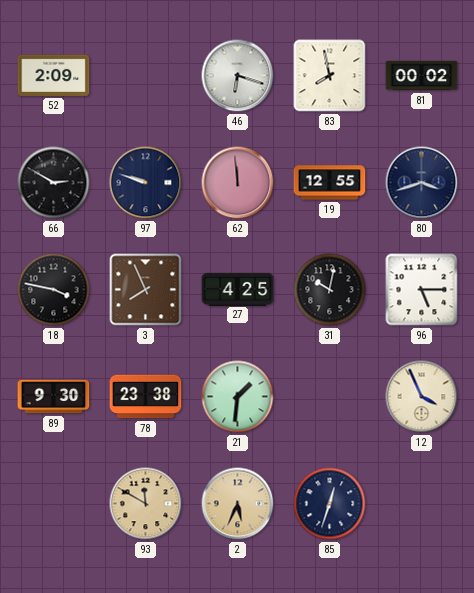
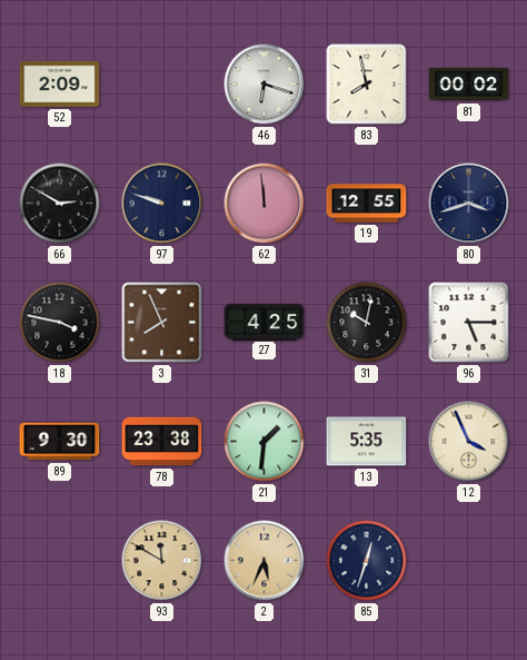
13: none -> 5:35
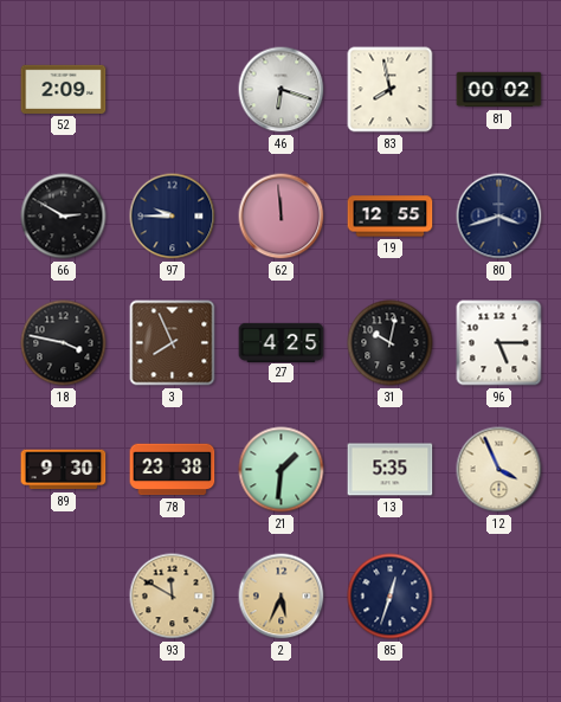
97: 9:48 -> 9:45
